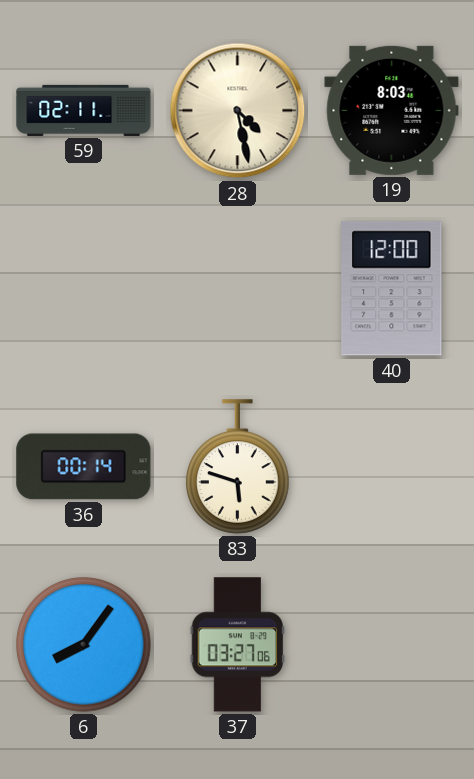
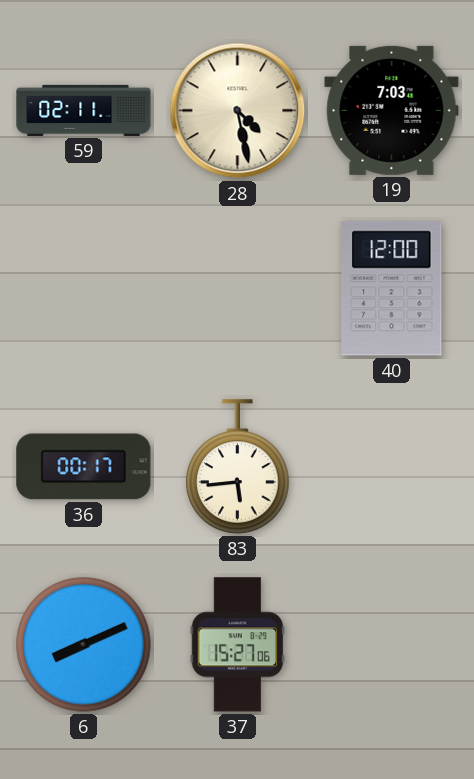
19: 8:03 -> 7:03
36: 00:14 -> 00:17
83: 5:48 -> 5:44
6: 8:06 -> 8:11
37: 03:27 -> 15:27
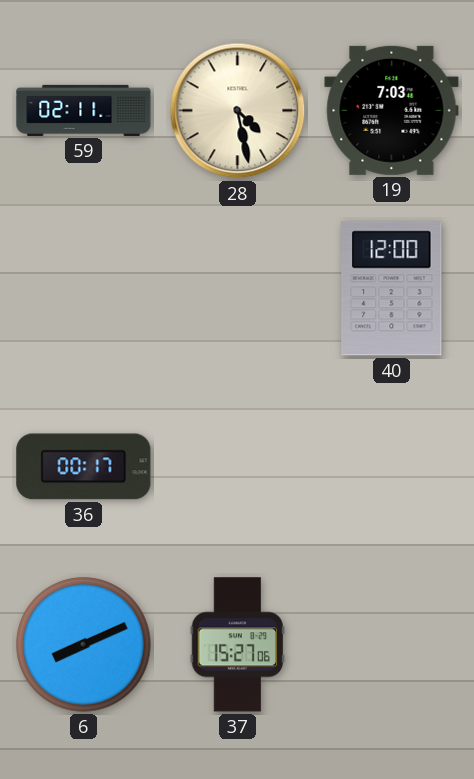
83: 5:44 -> none
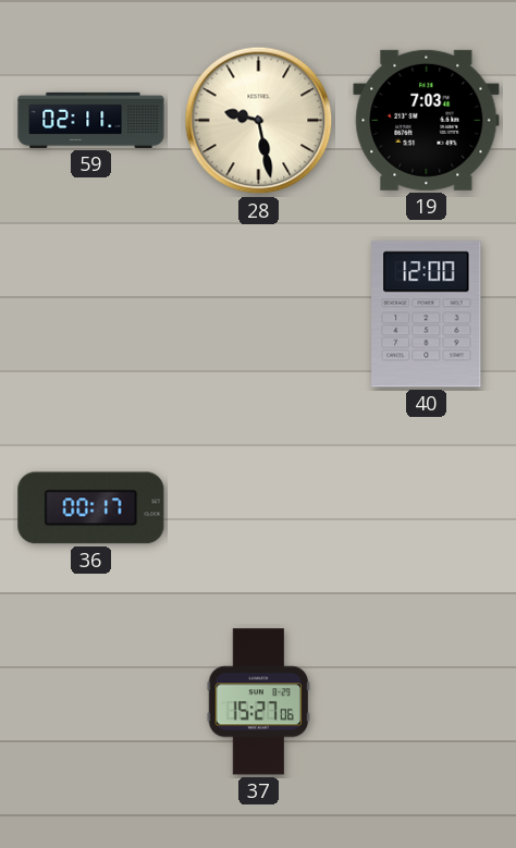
28: 4:28 -> 9:28
6: 8:11 -> none
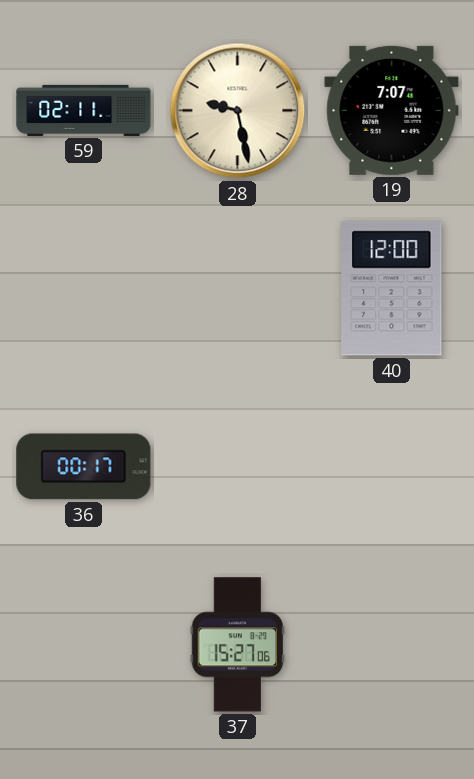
19: 7:03 -> 7:07
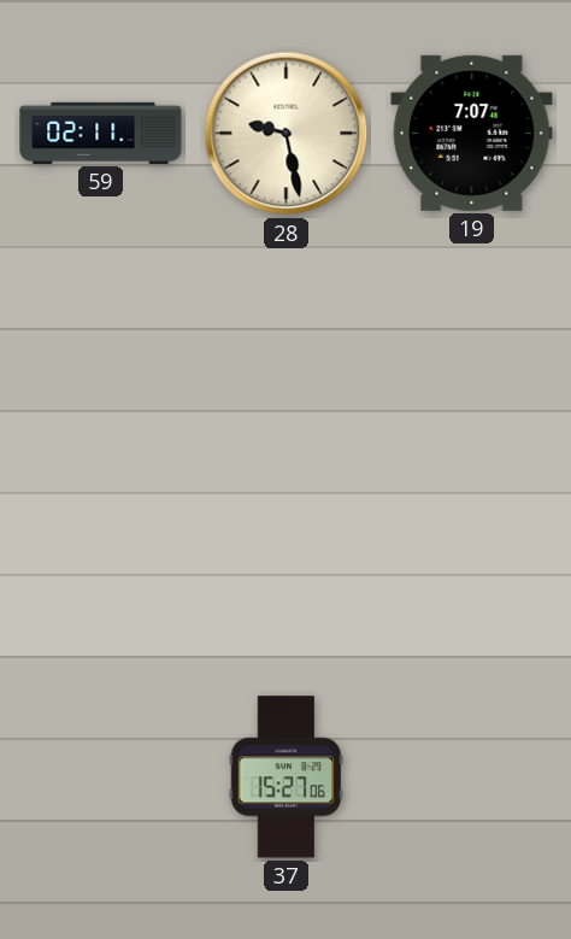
40: 12:00 -> none
36: 00:17 -> none
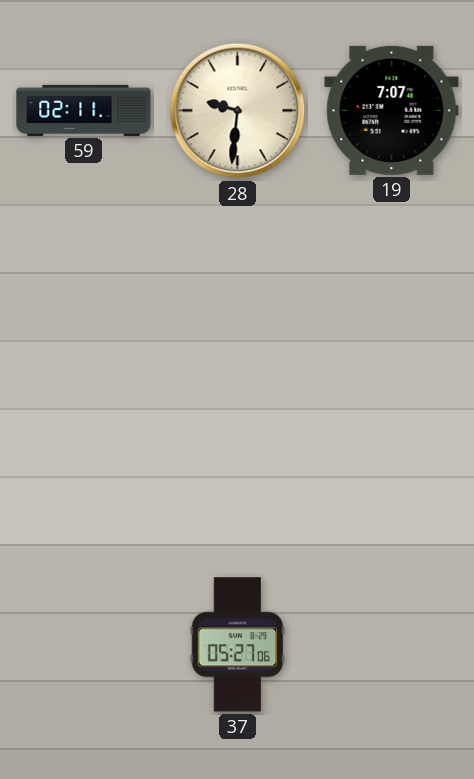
28: 9:28 -> 9:31
37: 15:27 -> 05:27
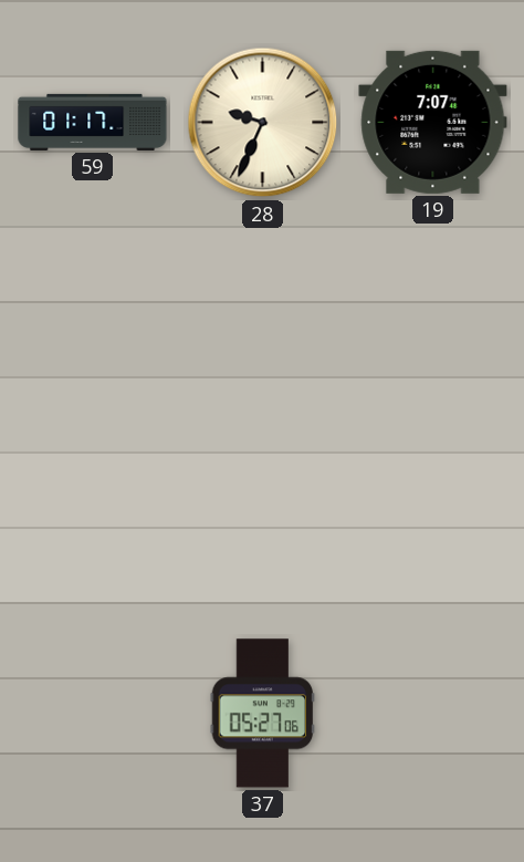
59: 02:11 -> 01:17
28: 9:31 -> 9:34
